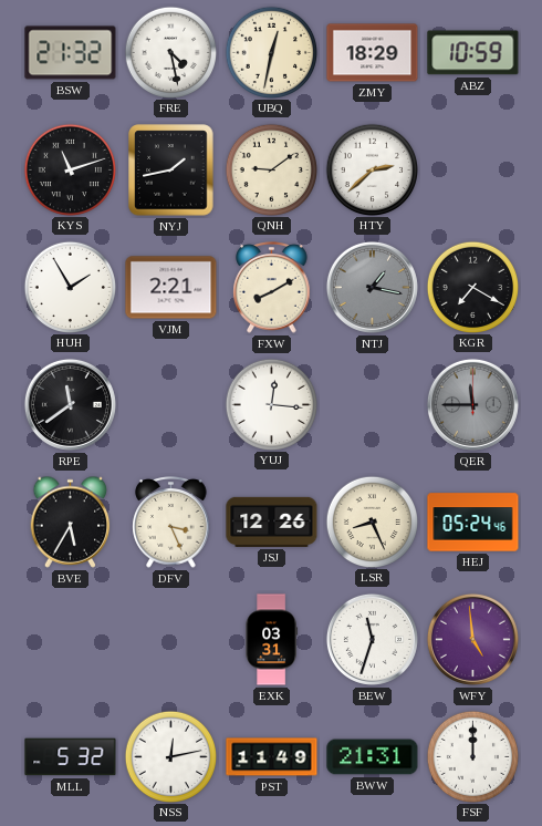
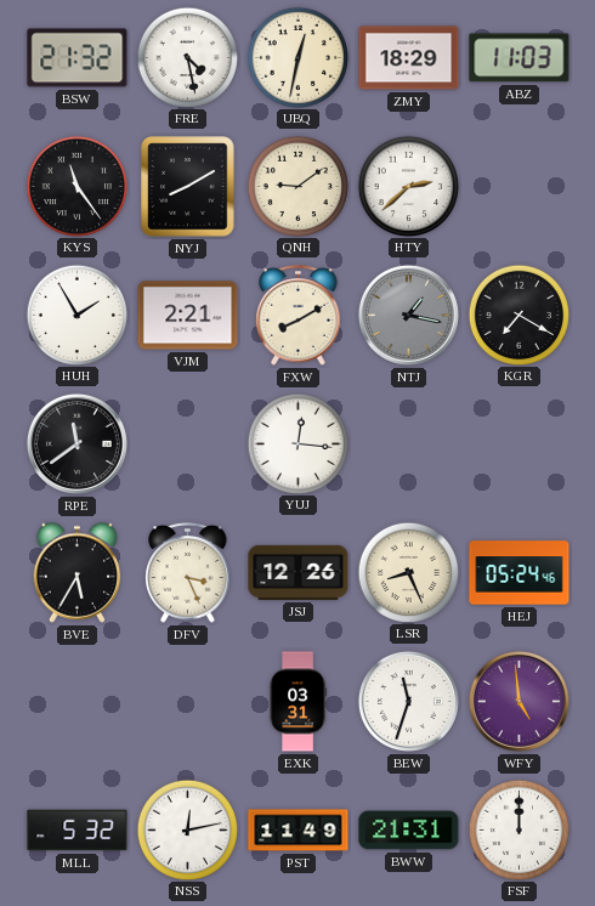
ABZ: 10:59 -> 11:03
KYS: 11:12 -> 11:24
NYJ: 1:43 -> 8:10
QER: 11:45 -> none
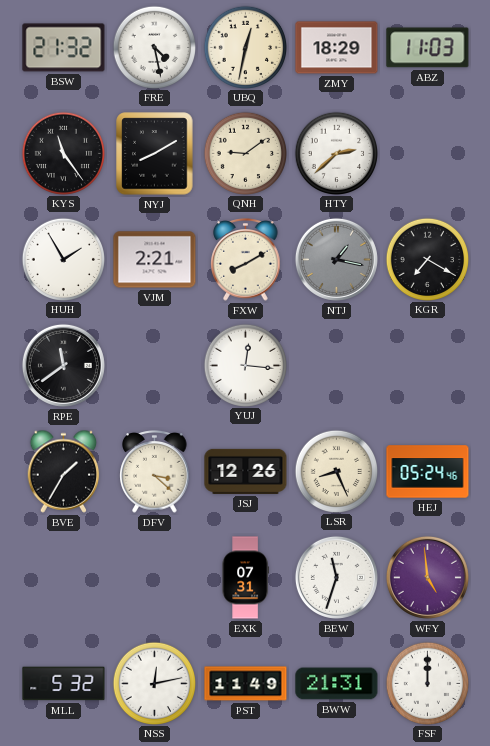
BVE: 5:35 -> 1:35
DFV: 3:26 -> 3:22
EXK: 03:31 -> 07:31
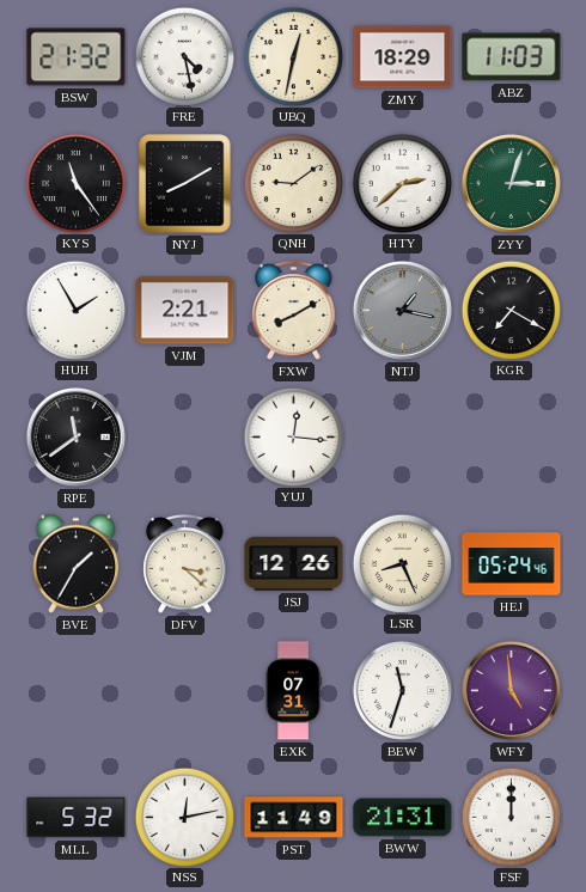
ZYY: none -> 3:03
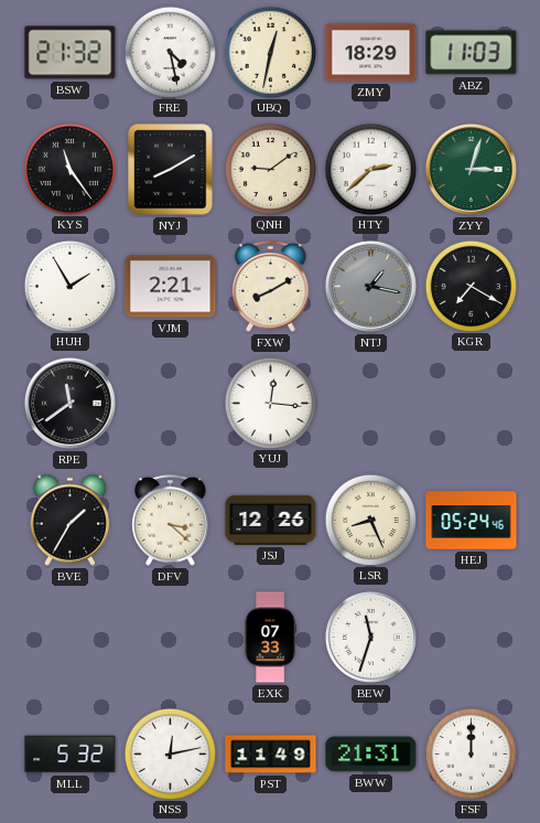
EXK: 07:31 -> 07:33
WFY: 4:59 -> none
